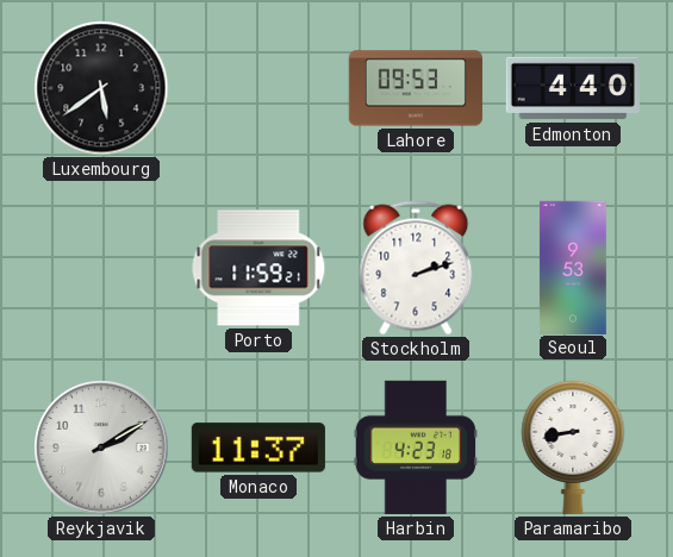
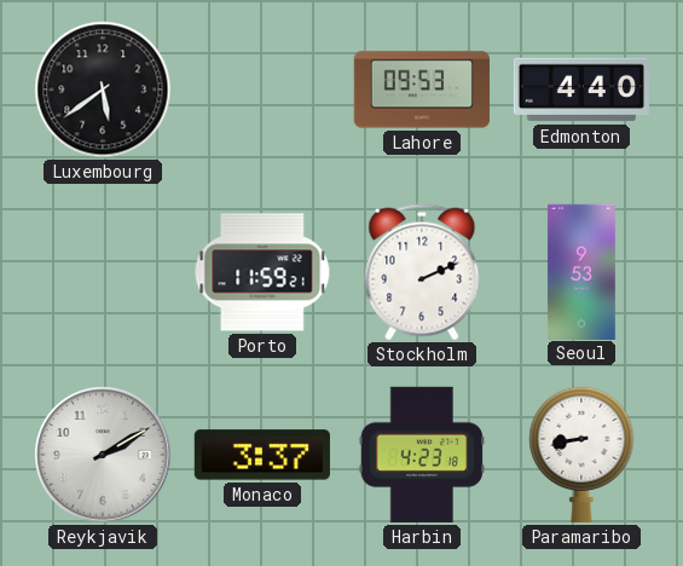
Stockholm: 2:12 -> 2:11
Monaco: 11:37 -> 3:37
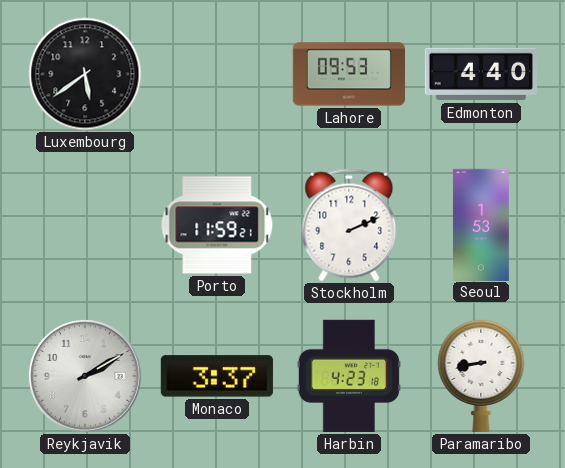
Seoul: 9:53 -> 1:53
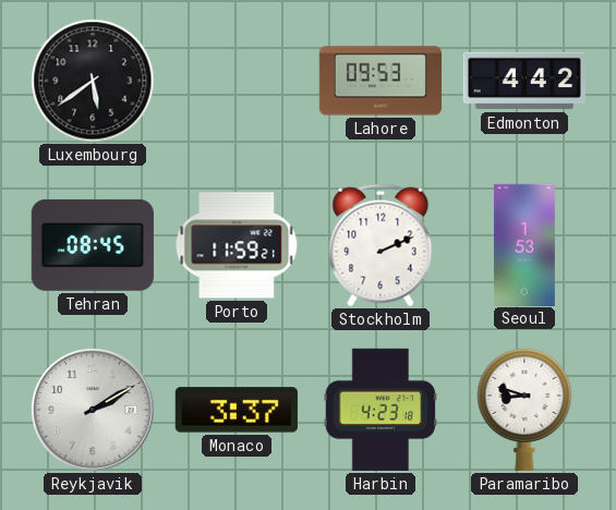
Edmonton: 4:40 -> 4:42
Tehran: none -> 08:45
Paramaribo: 8:43 -> 8:48
